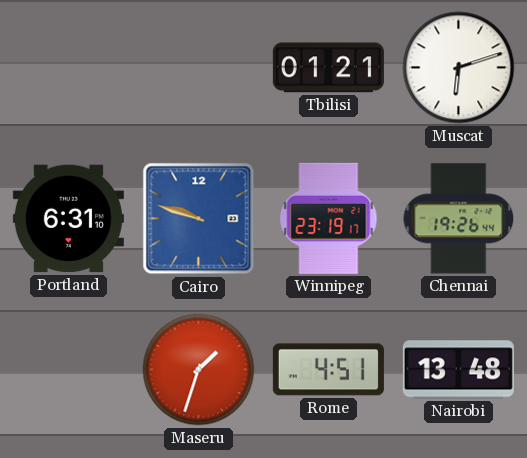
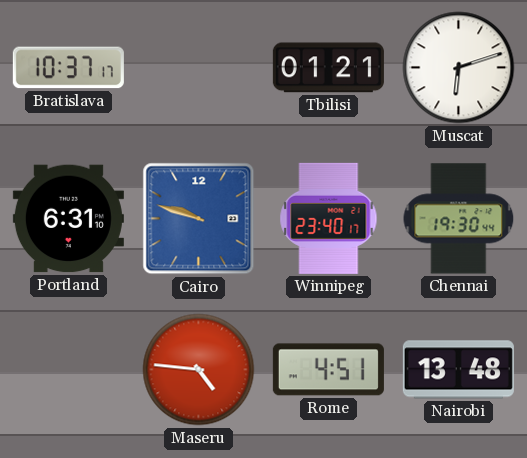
Bratislava: none -> 10:37
Winnipeg: 23:19 -> 23:40
Chennai: 19:26 -> 19:30
Maseru: 1:33 -> 4:46
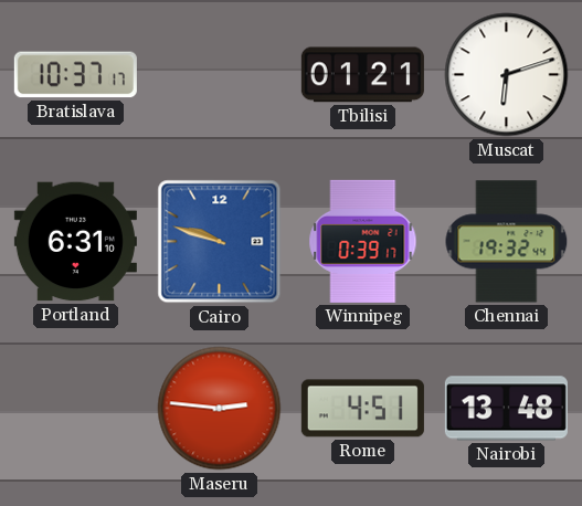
Winnipeg: 23:40 -> 0:39
Chennai: 19:30 -> 19:32
Maseru: 4:46 -> 2:46
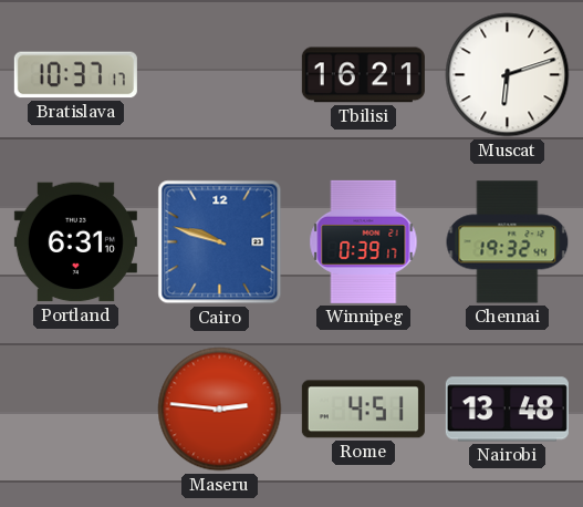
Tbilisi: 01:21 -> 16:21
